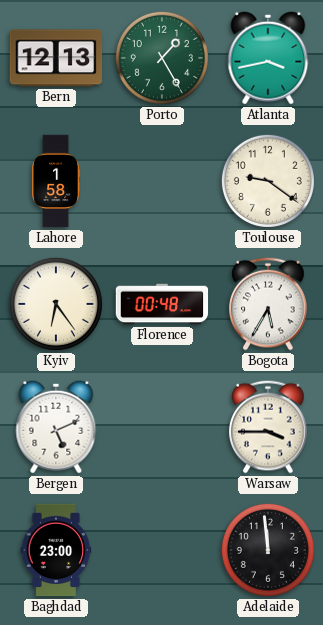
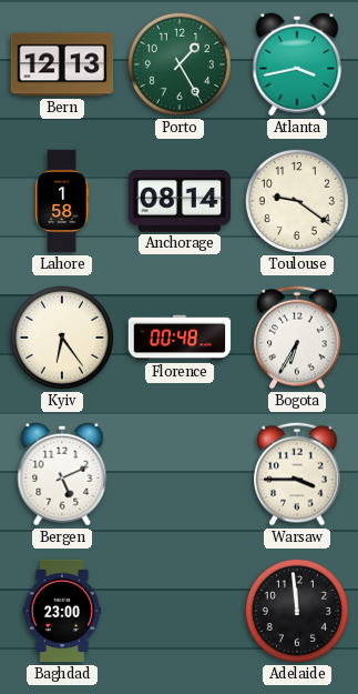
Anchorage: none -> 08:14
Bogota: 5:35 -> 6:35
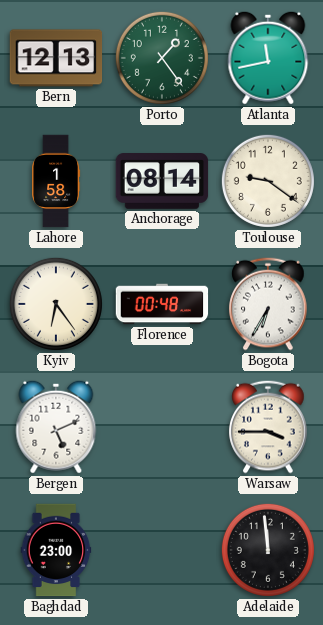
Porto: 1:25 -> 1:24
Atlanta: 3:43 -> 11:43
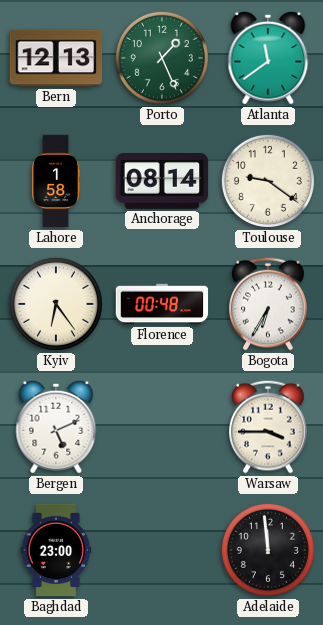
Porto: 1:24 -> 1:26
Atlanta: 11:43 -> 11:39
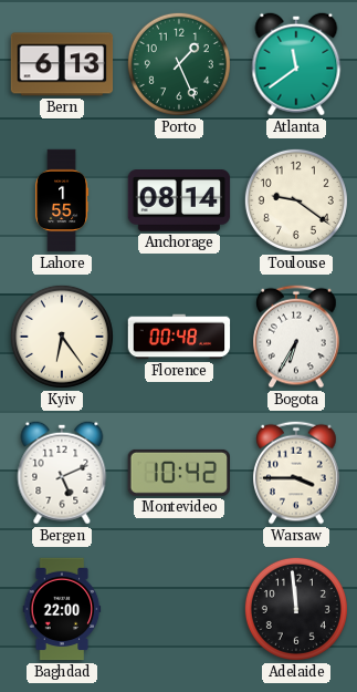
Bern: 12:13 -> 6:13
Lahore: 1:58 -> 1:55
Montevideo: none -> 10:42
Baghdad: 23:00 -> 22:00
